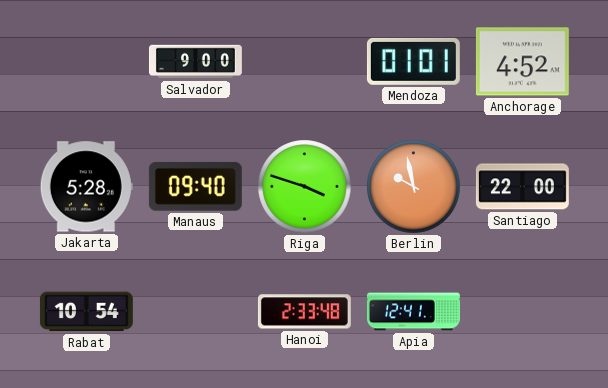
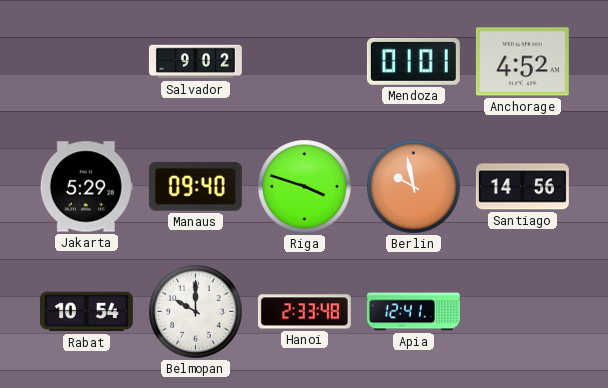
Salvador: 9:00 -> 9:02
Jakarta: 5:28 -> 5:29
Santiago: 22:00 -> 14:56
Belmopan: none -> 10:00
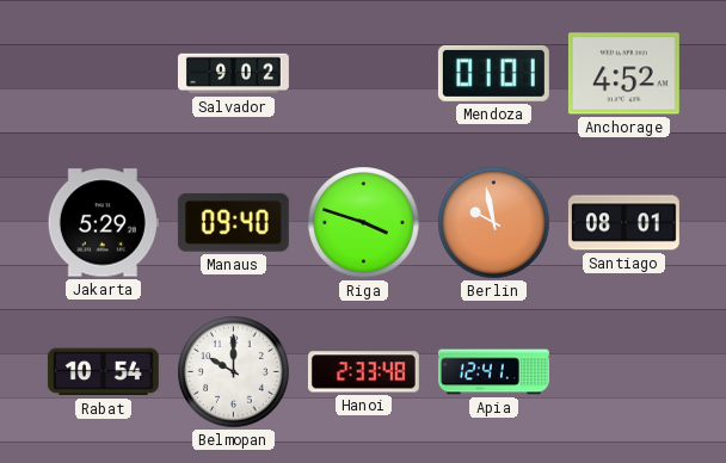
Santiago: 14:56 -> 08:01
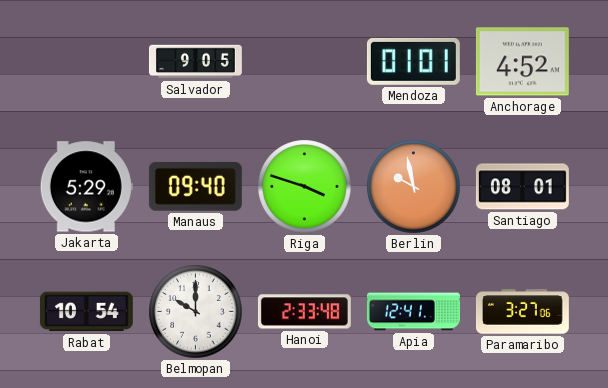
Salvador: 9:02 -> 9:05
Paramaribo: none -> 3:27
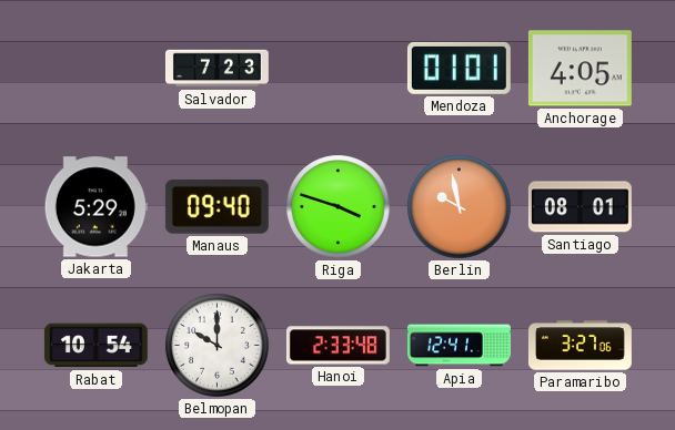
Salvador: 9:05 -> 7:23
Anchorage: 4:52 -> 4:05
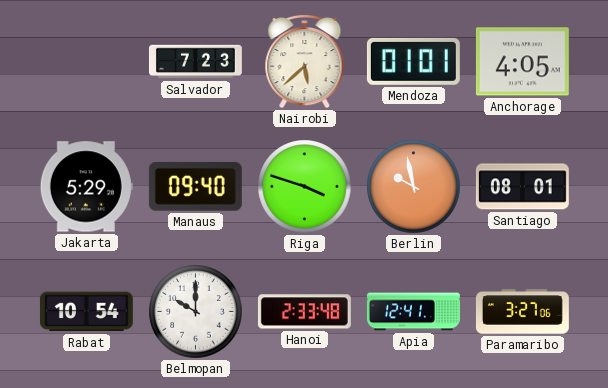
Nairobi: none -> 5:38
